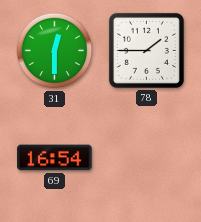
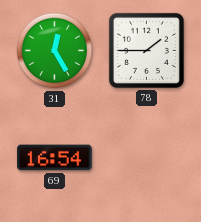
31: 12:30 -> 12:25
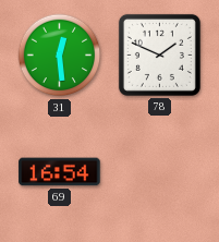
31: 12:25 -> 12:29
78: 1:45 -> 1:49
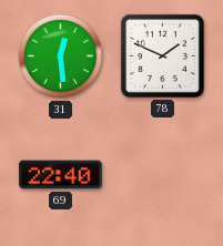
69: 16:54 -> 22:40
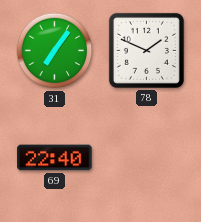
31: 12:29 -> 7:06
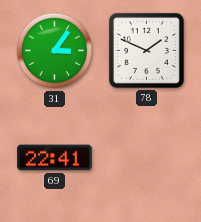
31: 7:06 -> 3:06
69: 22:40 -> 22:41
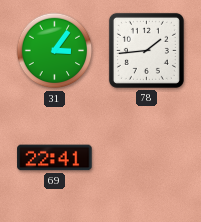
78: 1:49 -> 1:44
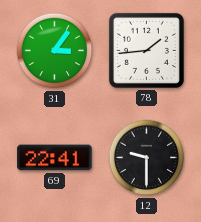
12: none -> 9:30
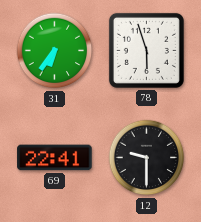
31: 3:06 -> 6:36
78: 1:44 -> 5:57
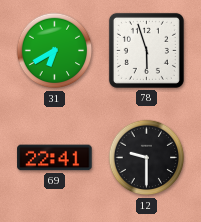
31: 6:36 -> 6:40
